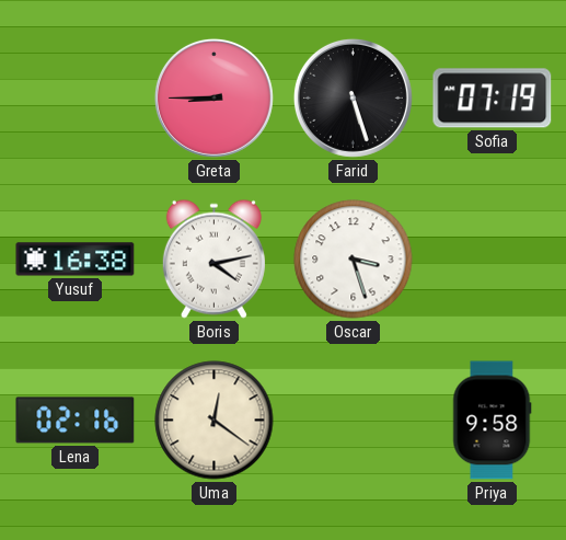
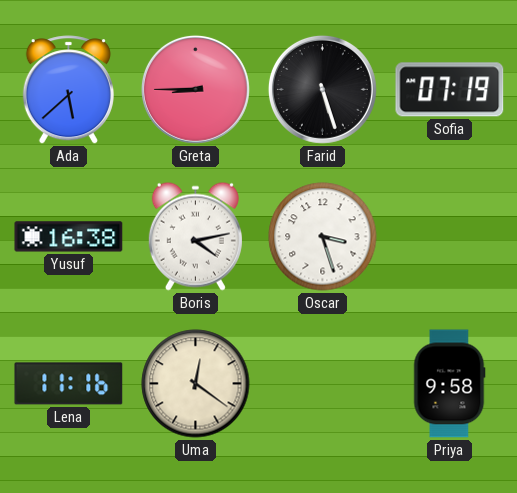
Ada: none -> 5:38
Lena: 02:16 -> 11:16
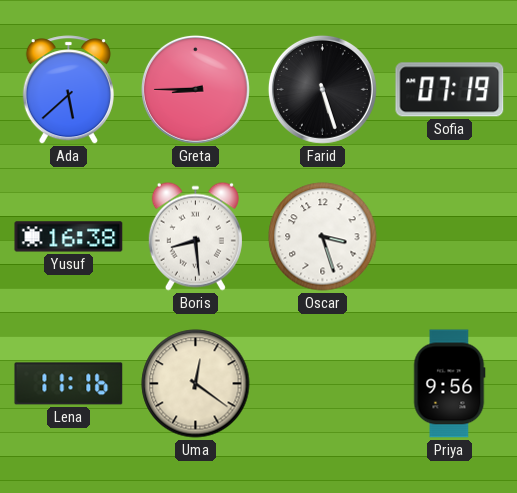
Boris: 4:13 -> 8:29
Priya: 9:58 -> 9:56
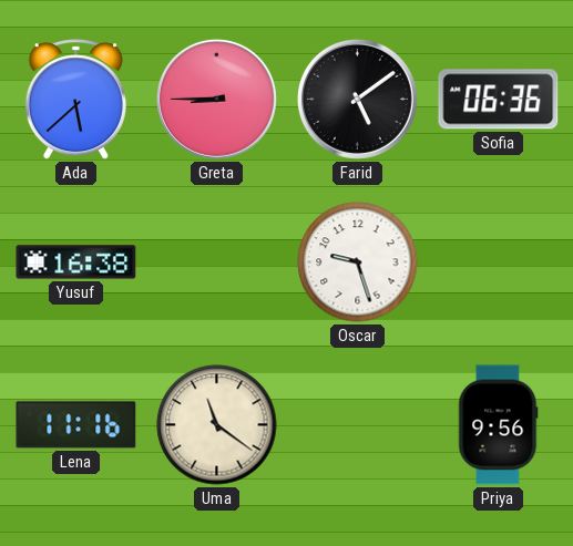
Farid: 5:27 -> 5:09
Sofia: 07:19 -> 06:36
Boris: 8:29 -> none
Oscar: 3:27 -> 9:27
Uma: 12:21 -> 11:21
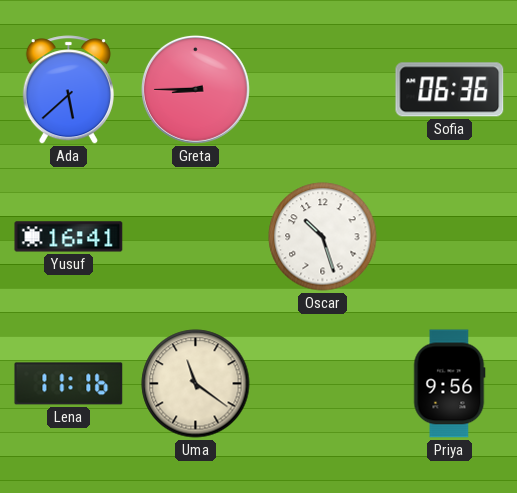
Farid: 5:09 -> none
Yusuf: 16:38 -> 16:41
Oscar: 9:27 -> 10:27
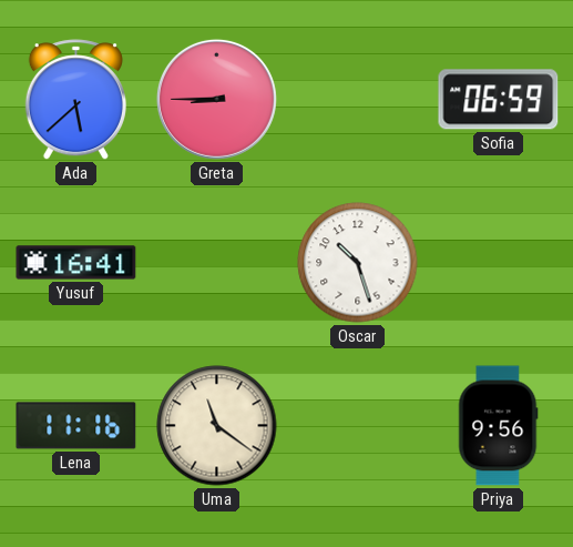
Sofia: 06:36 -> 06:59
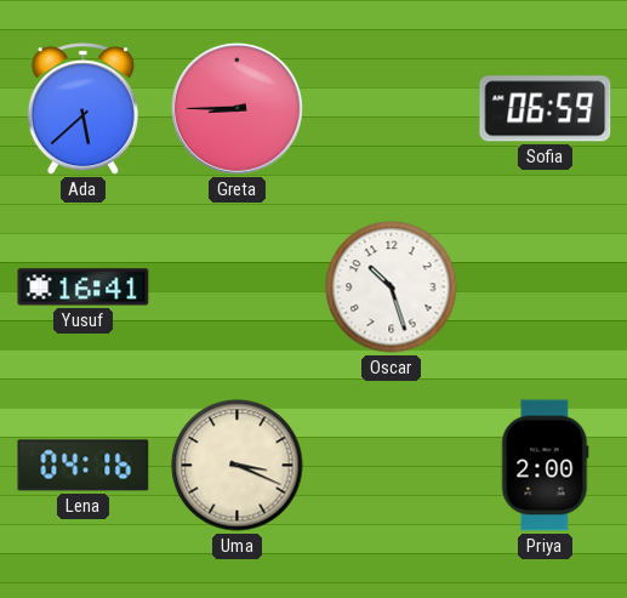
Lena: 11:16 -> 04:16
Uma: 11:21 -> 3:19
Priya: 9:56 -> 2:00
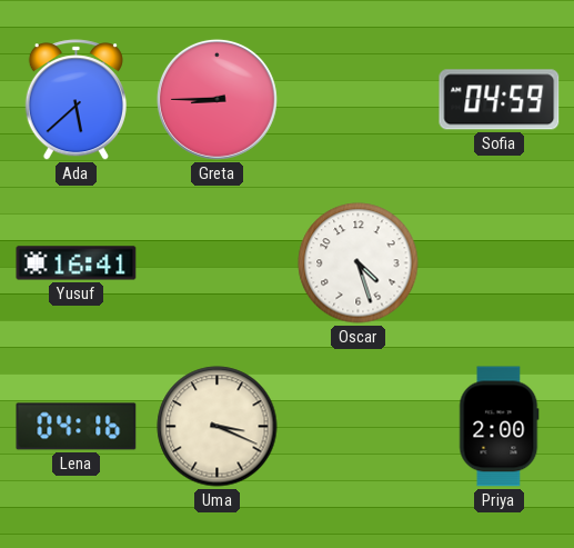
Sofia: 06:59 -> 04:59
Oscar: 10:27 -> 4:27
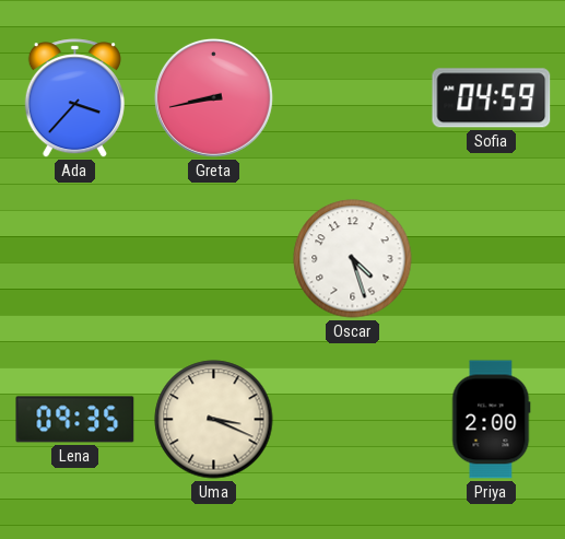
Ada: 5:38 -> 3:37
Greta: 8:45 -> 8:43
Yusuf: 16:41 -> none
Lena: 04:16 -> 09:35
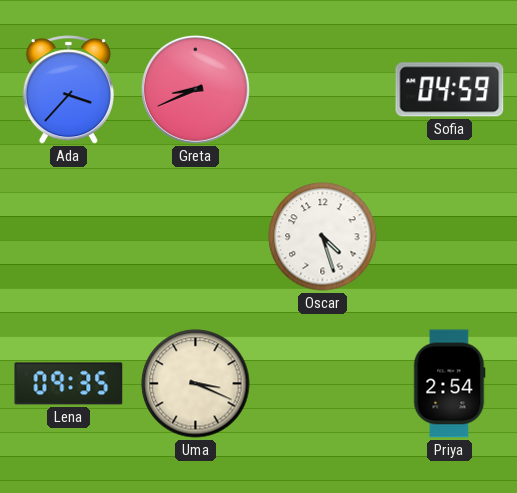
Greta: 8:43 -> 8:41
Priya: 2:00 -> 2:54
